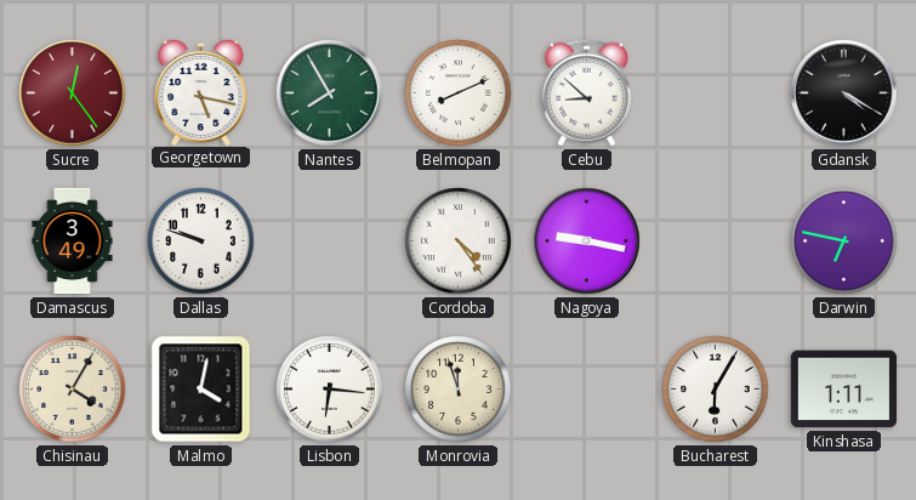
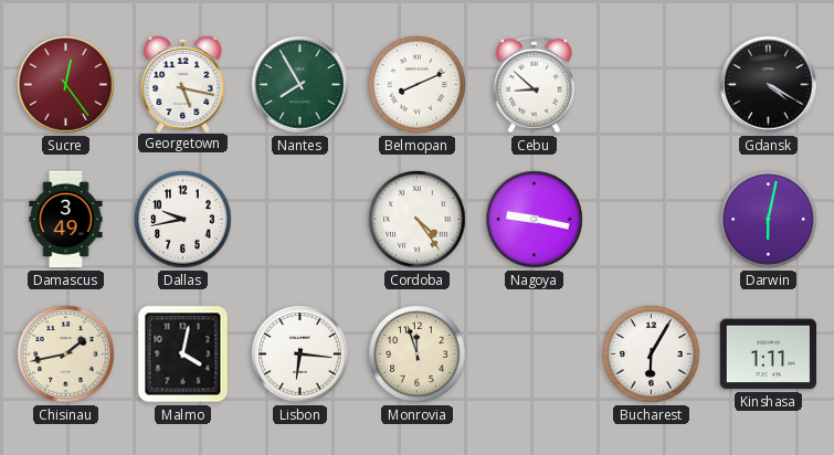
Dallas: 9:48 -> 9:43
Darwin: 6:47 -> 6:02
Chisinau: 4:05 -> 1:43
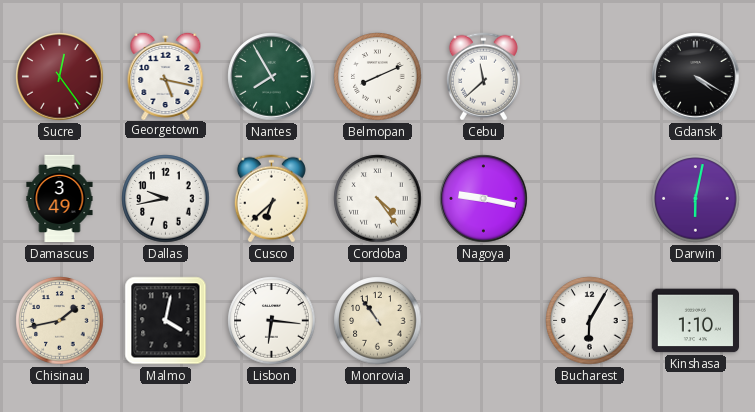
Cebu: 8:52 -> 11:38
Cusco: none -> 6:38
Monrovia: 11:57 -> 10:54
Kinshasa: 1:11 -> 1:10
